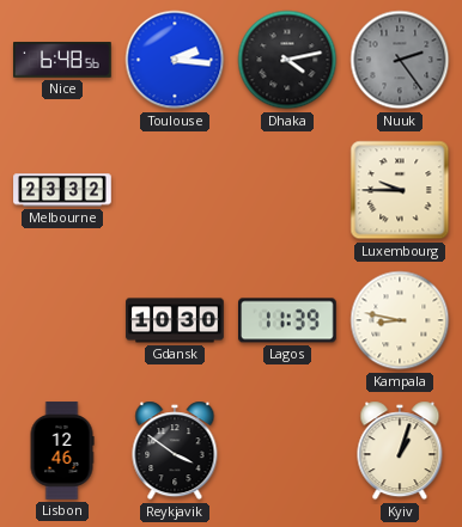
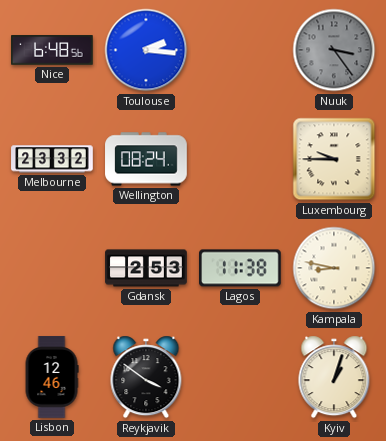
Dhaka: 4:13 -> none
Nuuk: 2:24 -> 3:24
Wellington: none -> 08:24
Gdansk: 10:30 -> 2:53
Lagos: 11:39 -> 11:38
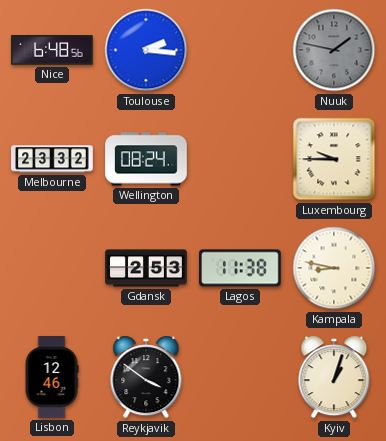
Nuuk: 3:24 -> 1:47
